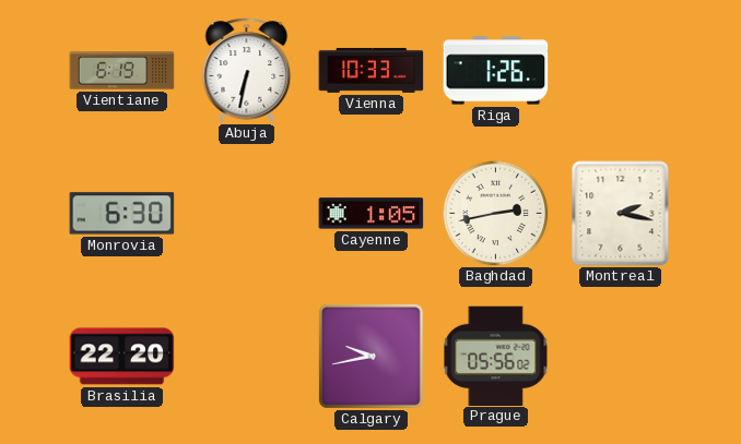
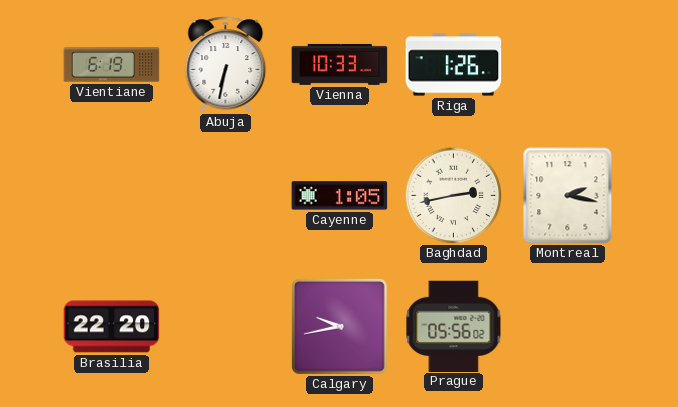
Monrovia: 6:30 -> none
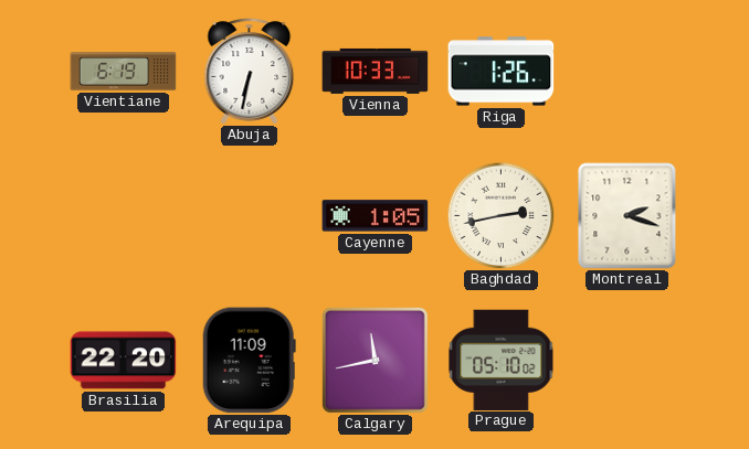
Montreal: 2:17 -> 2:18
Arequipa: none -> 11:09
Calgary: 9:43 -> 11:43
Prague: 05:56 -> 05:10
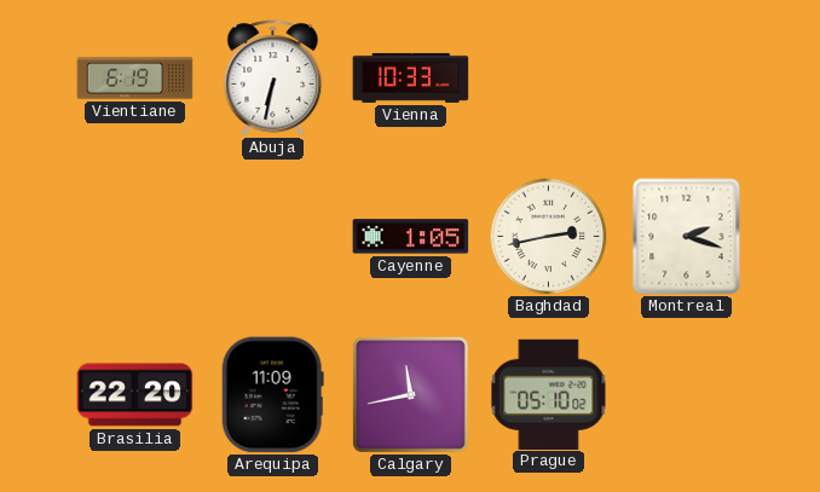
Riga: 1:26 -> none
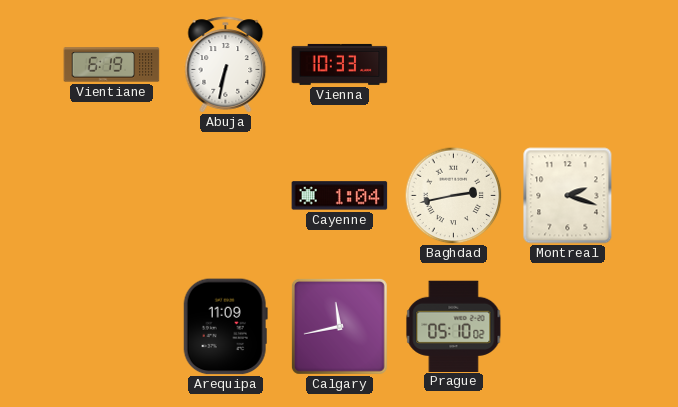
Cayenne: 1:05 -> 1:04
Brasilia: 22:20 -> none
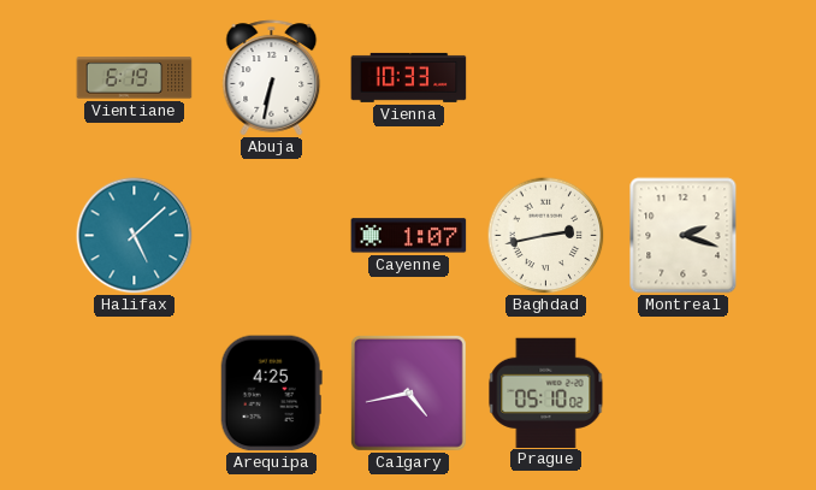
Halifax: none -> 5:08
Cayenne: 1:04 -> 1:07
Arequipa: 11:09 -> 4:25
Calgary: 11:43 -> 4:43
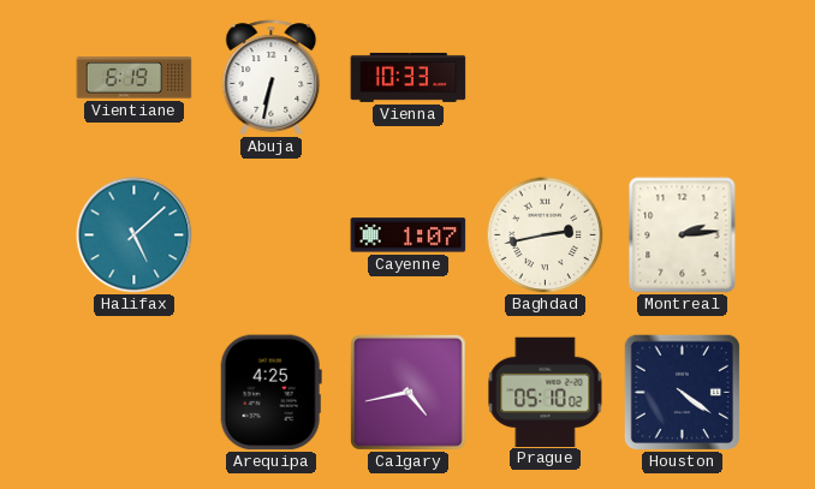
Montreal: 2:18 -> 2:14
Houston: none -> 4:21
